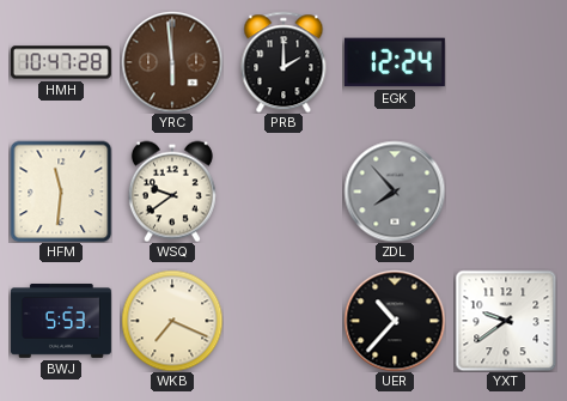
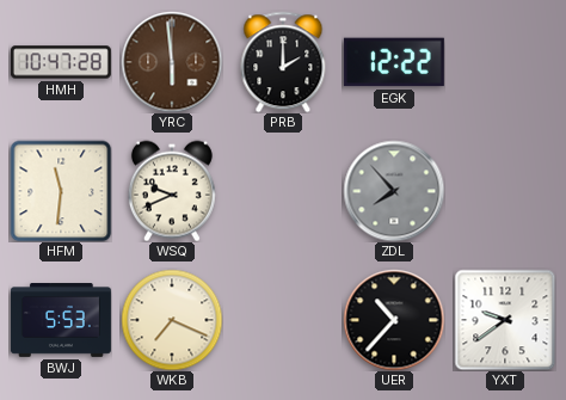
EGK: 12:24 -> 12:22
WSQ: 9:39 -> 9:41
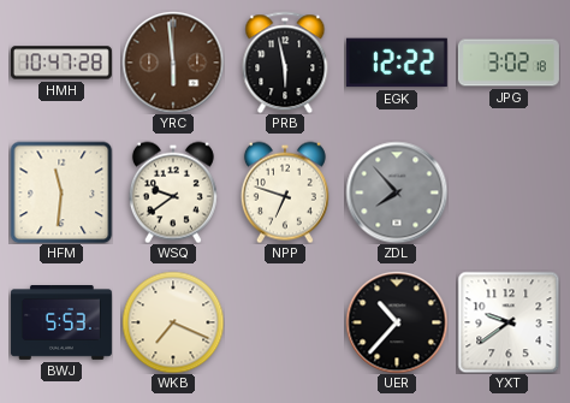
PRB: 2:00 -> 5:58
JPG: none -> 3:02
WSQ: 9:41 -> 9:39
NPP: none -> 6:48
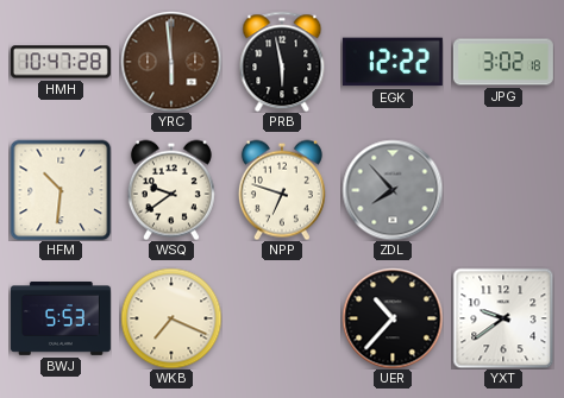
HFM: 11:31 -> 10:31
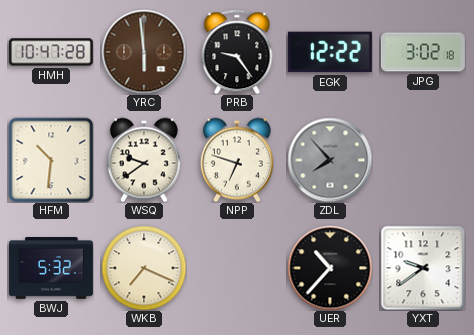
PRB: 5:58 -> 9:24
BWJ: 5:53 -> 5:32
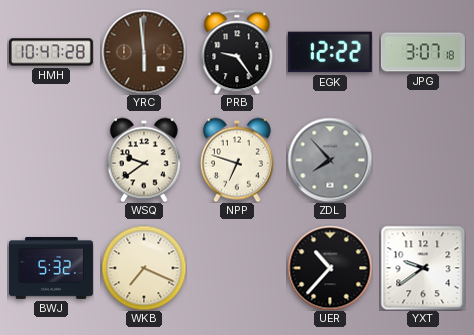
JPG: 3:02 -> 3:07
HFM: 10:31 -> none
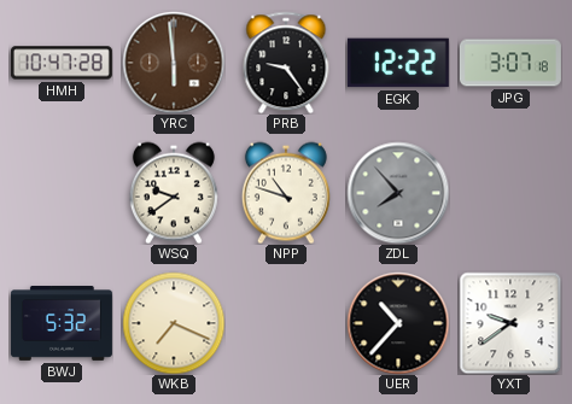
NPP: 6:48 -> 10:48
